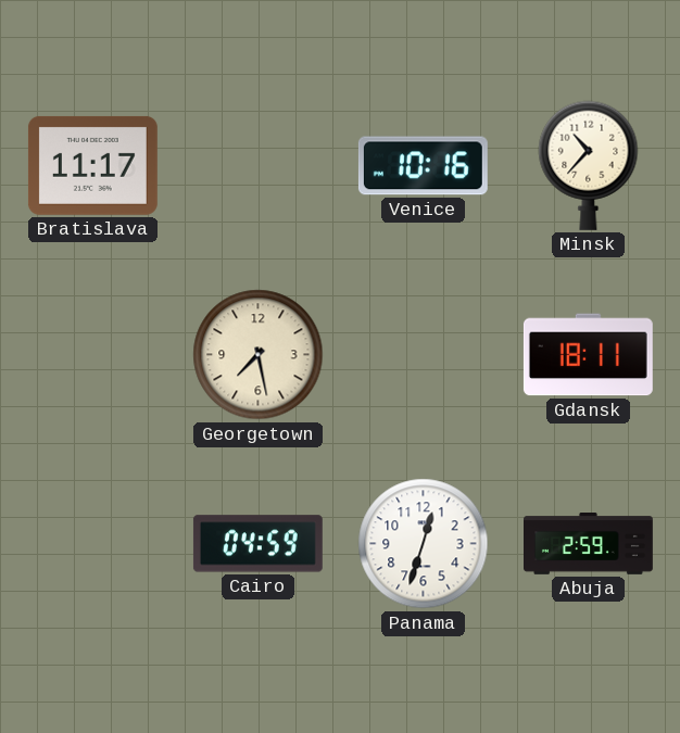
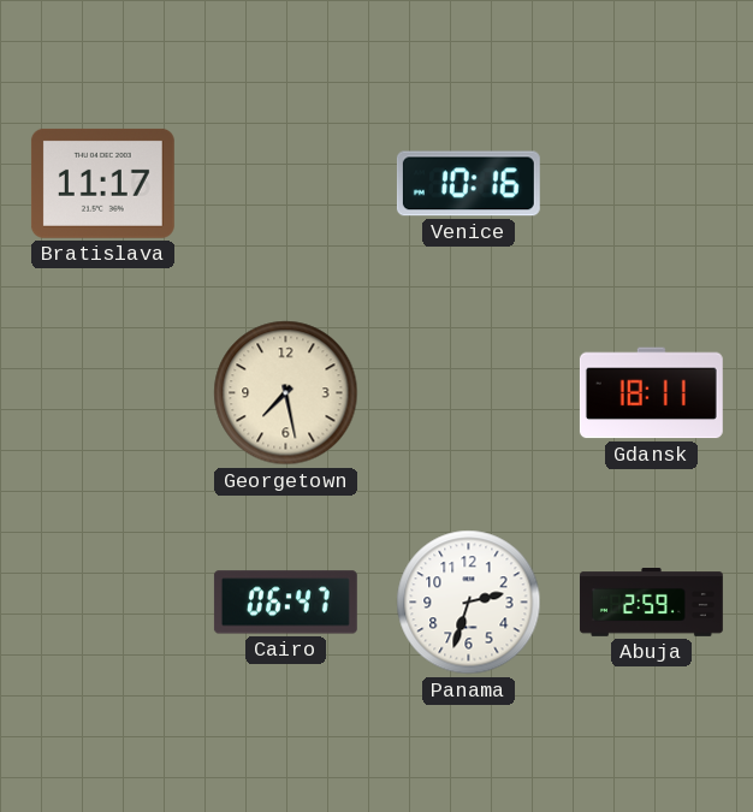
Minsk: 10:37 -> none
Cairo: 04:59 -> 06:47
Panama: 12:33 -> 2:33
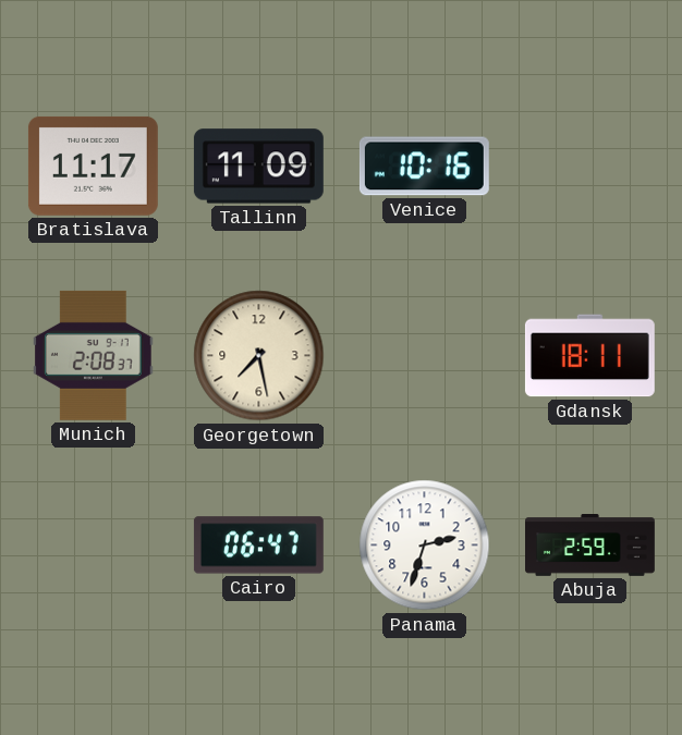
Tallinn: none -> 11:09
Munich: none -> 2:08
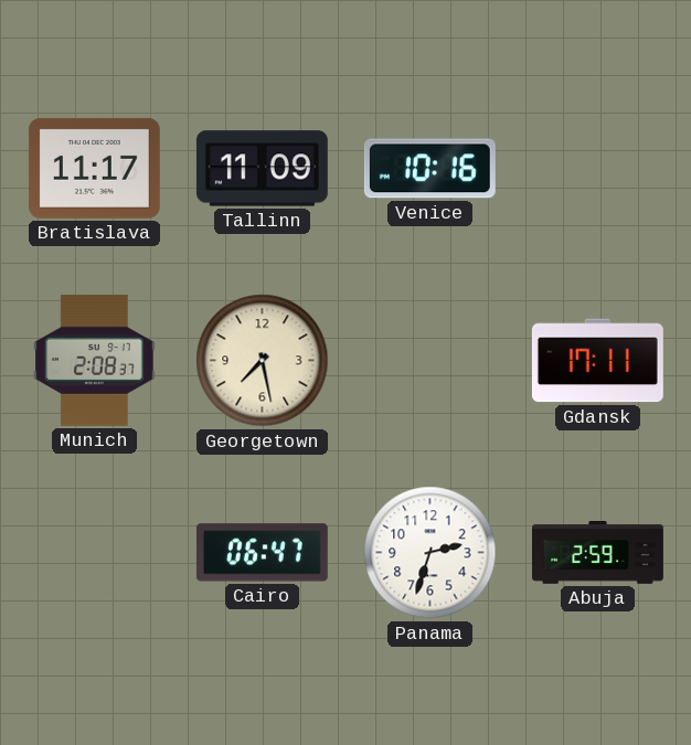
Gdansk: 18:11 -> 17:11
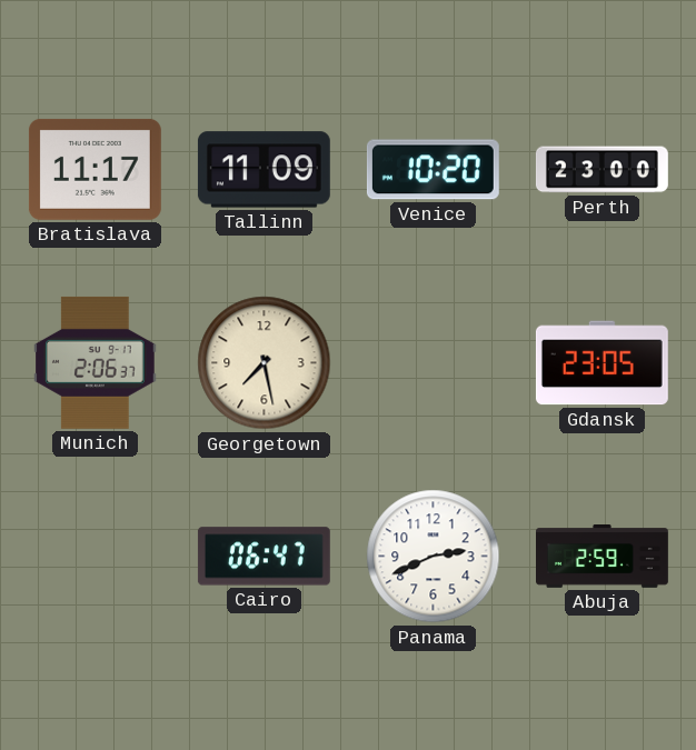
Venice: 10:16 -> 10:20
Perth: none -> 23:00
Munich: 2:08 -> 2:06
Gdansk: 17:11 -> 23:05
Panama: 2:33 -> 2:41
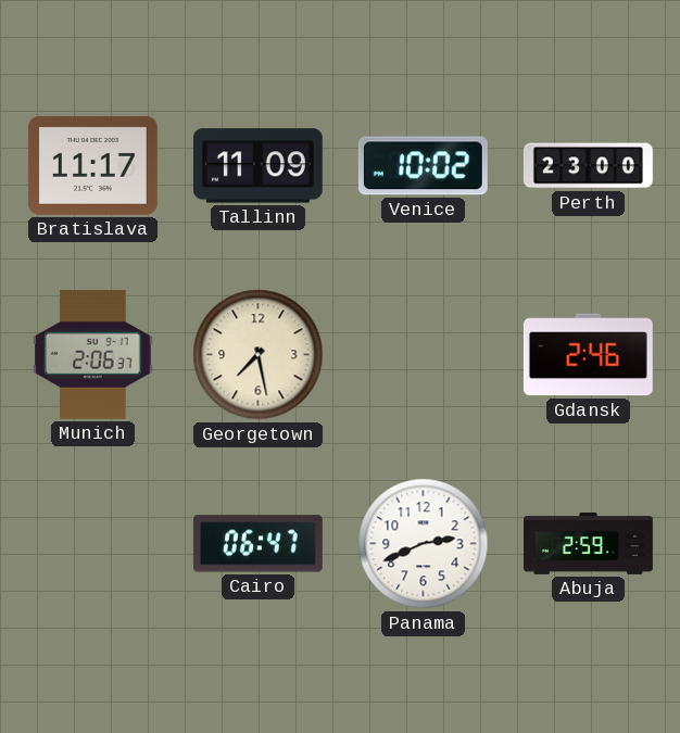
Venice: 10:20 -> 10:02
Gdansk: 23:05 -> 2:46
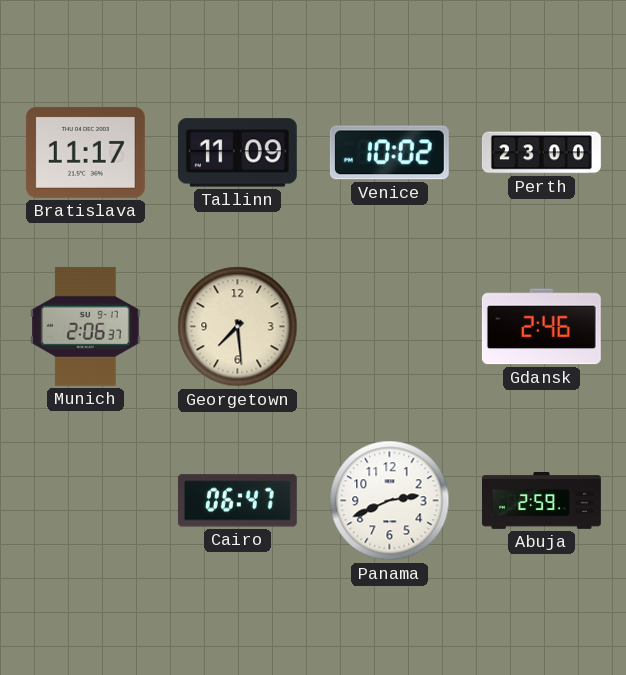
Georgetown: 7:28 -> 7:29
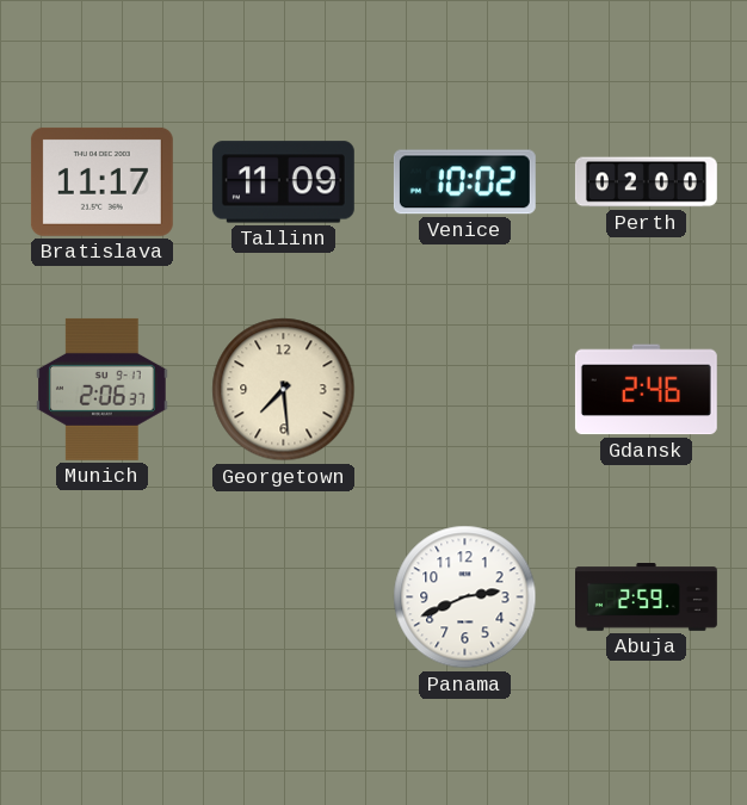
Perth: 23:00 -> 02:00
Cairo: 06:47 -> none
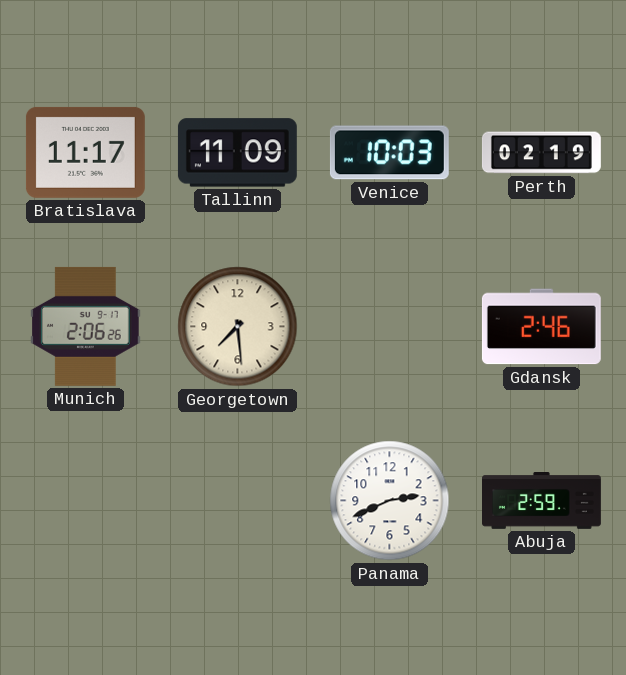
Venice: 10:02 -> 10:03
Perth: 02:00 -> 02:19
Munich: 2:06:37 -> 2:06:26
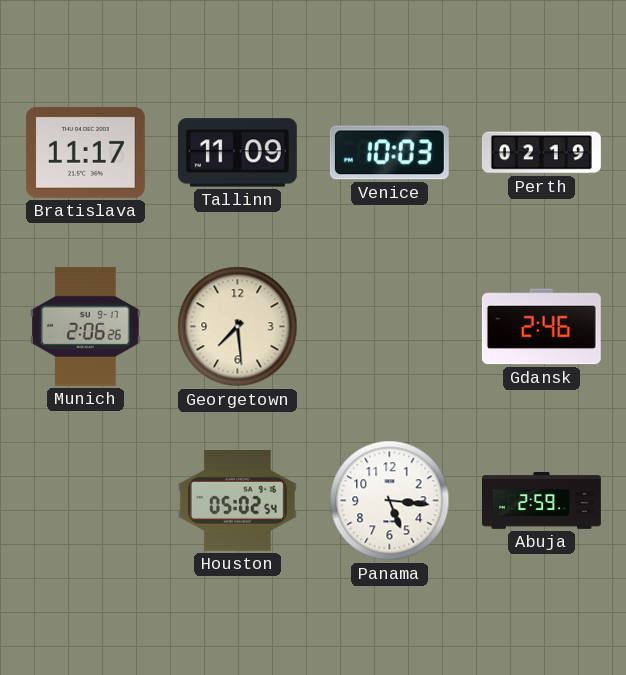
Houston: none -> 05:02
Panama: 2:41 -> 5:16
